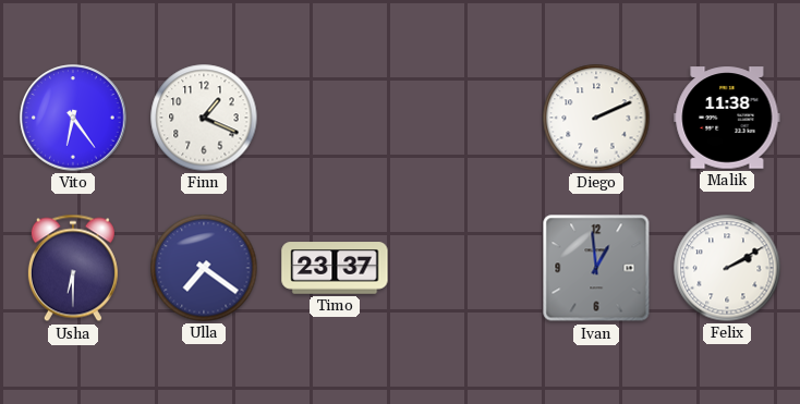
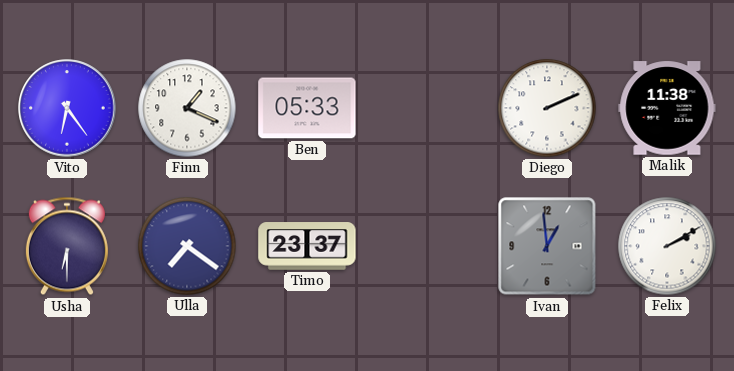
Ben: none -> 05:33
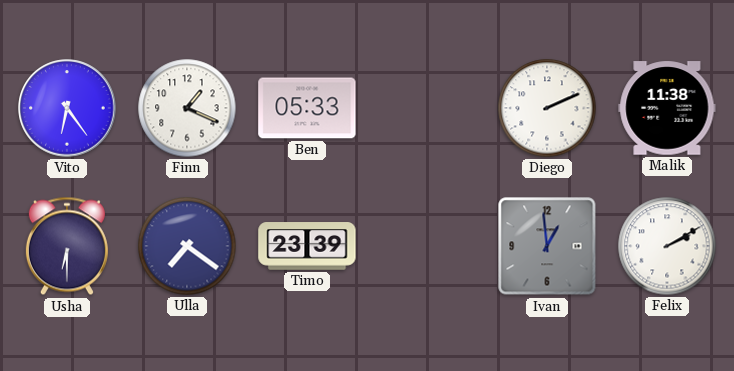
Timo: 23:37 -> 23:39
